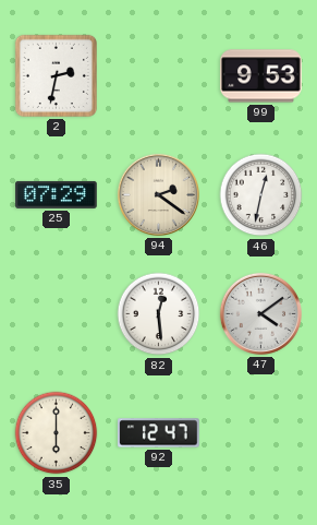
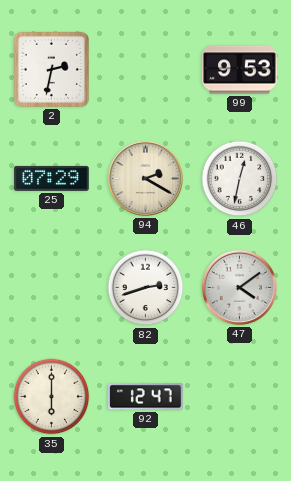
94: 2:21 -> 2:20
82: 12:29 -> 2:42
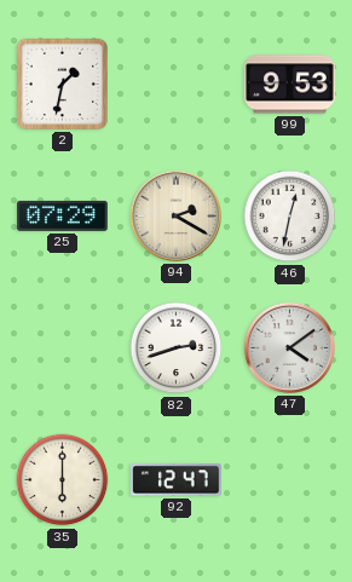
2: 2:32 -> 1:32
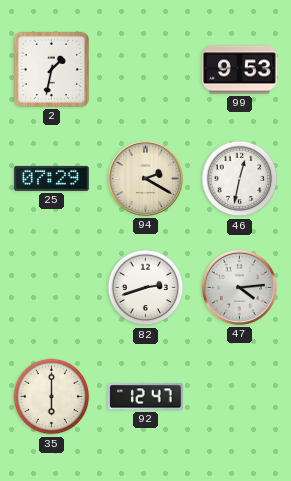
47: 4:09 -> 4:14
